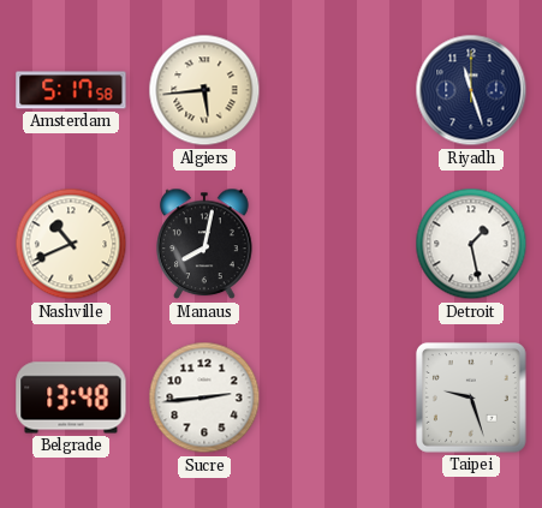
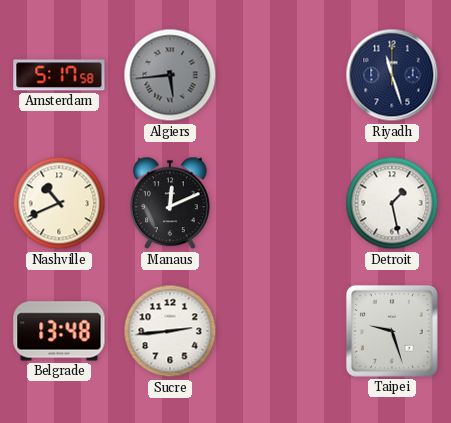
Algiers dial: cream -> grey
Manaus: 8:02 -> 12:11
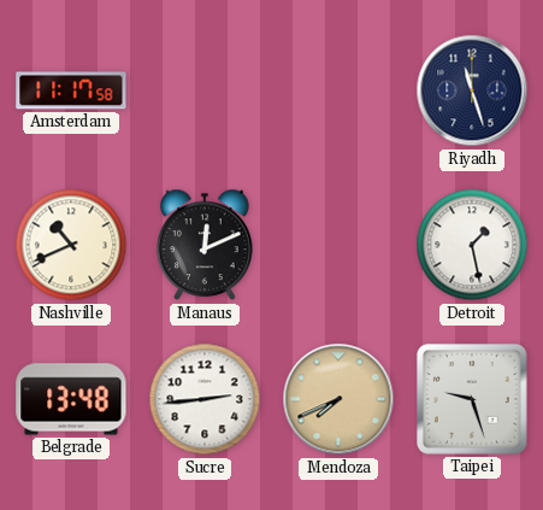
Amsterdam: 5:17 -> 11:17
Algiers: 5:44 -> none
Mendoza: none -> 7:41
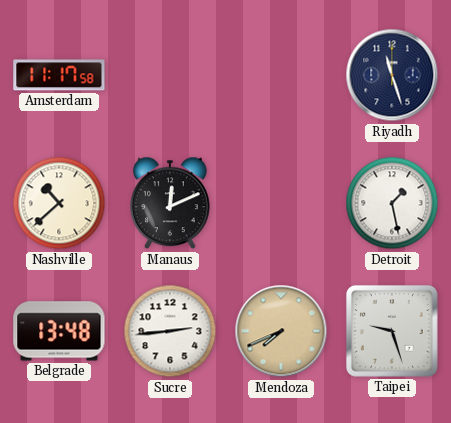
Nashville: 10:41 -> 10:38
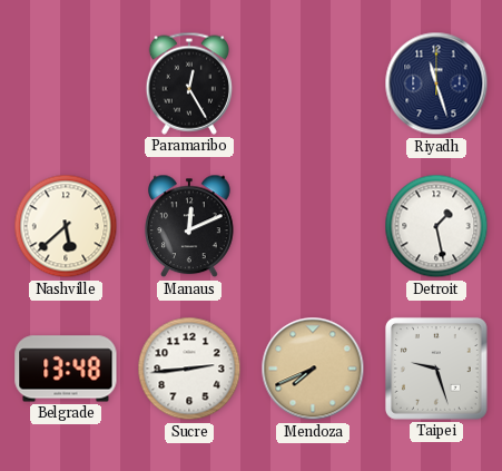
Amsterdam: 11:17 -> none
Paramaribo: none -> 12:25
Nashville: 10:38 -> 5:38
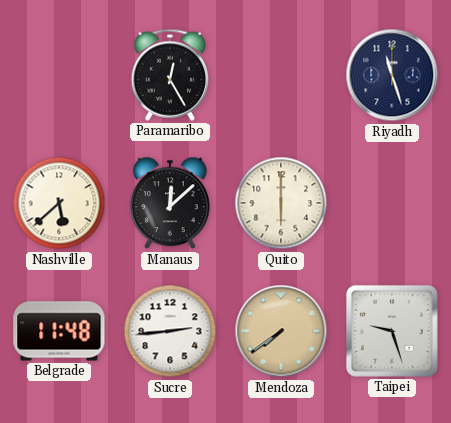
Manaus: 12:11 -> 12:08
Quito: none -> 6:00
Detroit: 1:28 -> none
Belgrade: 13:48 -> 11:48
Mendoza: 7:41 -> 7:39
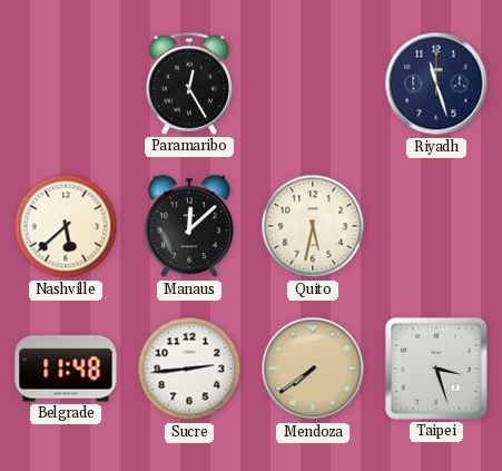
Quito: 6:00 -> 5:32
Taipei: 9:27 -> 3:27
